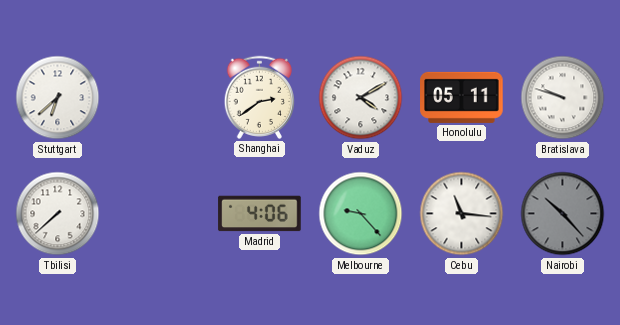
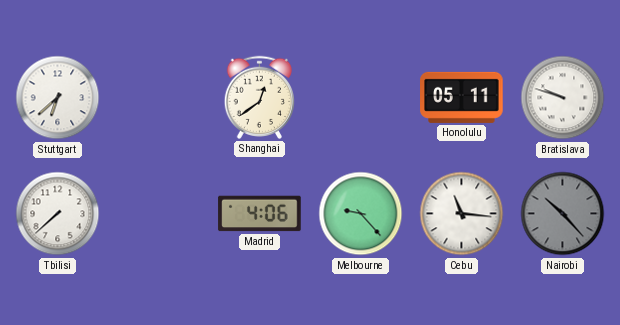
Shanghai: 2:39 -> 12:39
Vaduz: 4:10 -> none
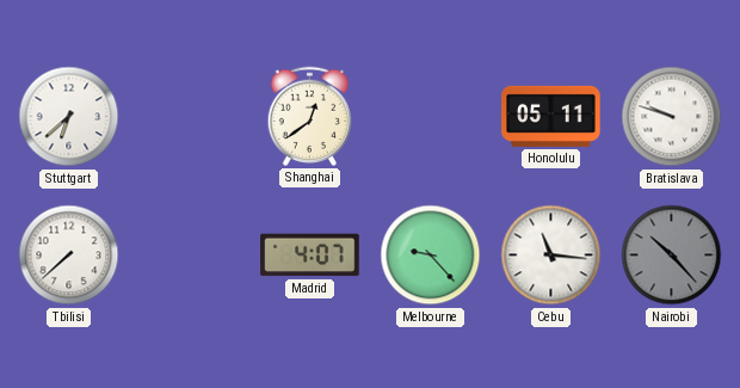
Madrid: 4:06 -> 4:07
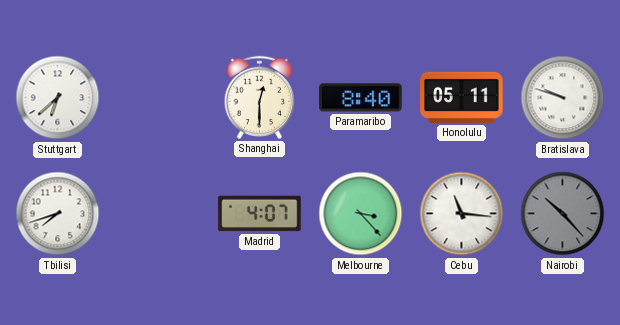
Shanghai: 12:39 -> 12:30
Paramaribo: none -> 8:40
Tbilisi: 7:38 -> 7:42
Melbourne: 9:23 -> 3:23
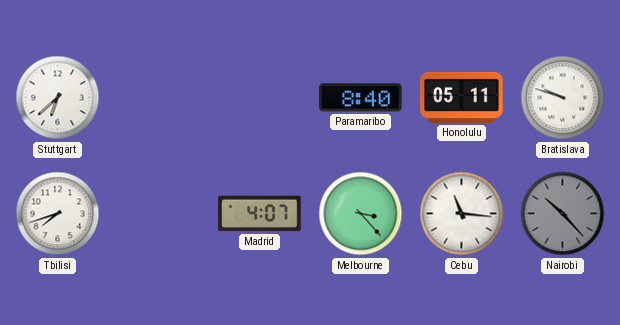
Shanghai: 12:30 -> none
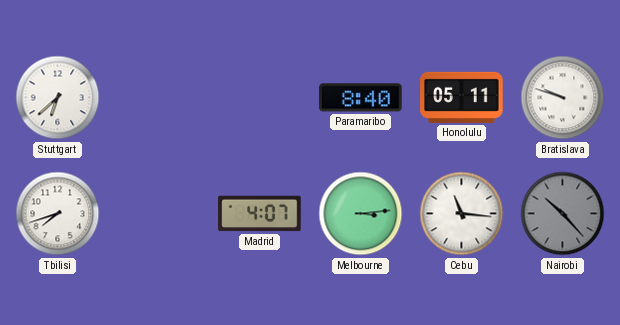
Melbourne: 3:23 -> 3:14
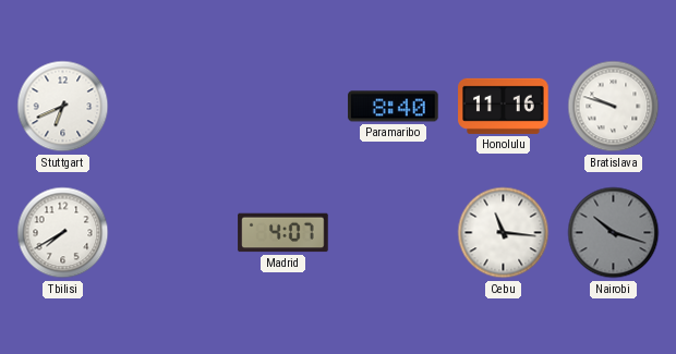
Stuttgart: 6:38 -> 6:41
Honolulu: 05:11 -> 11:16
Tbilisi: 7:42 -> 7:40
Melbourne: 3:14 -> none
Nairobi: 10:23 -> 10:18
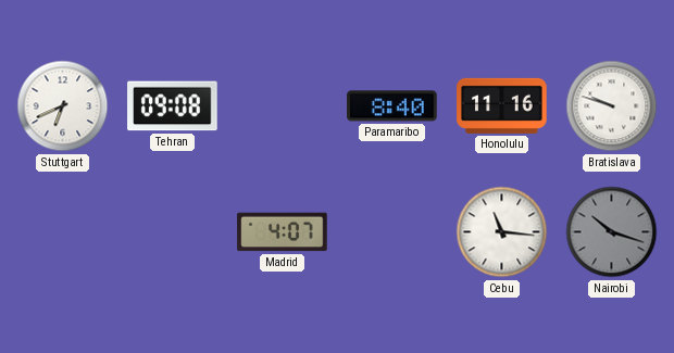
Tehran: none -> 09:08
Tbilisi: 7:40 -> none
